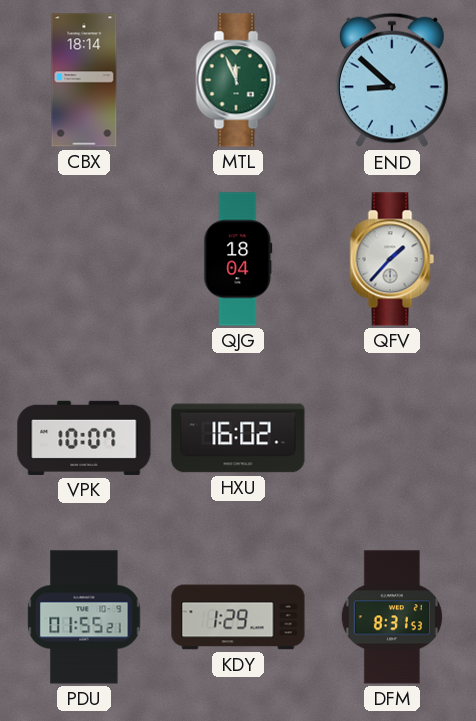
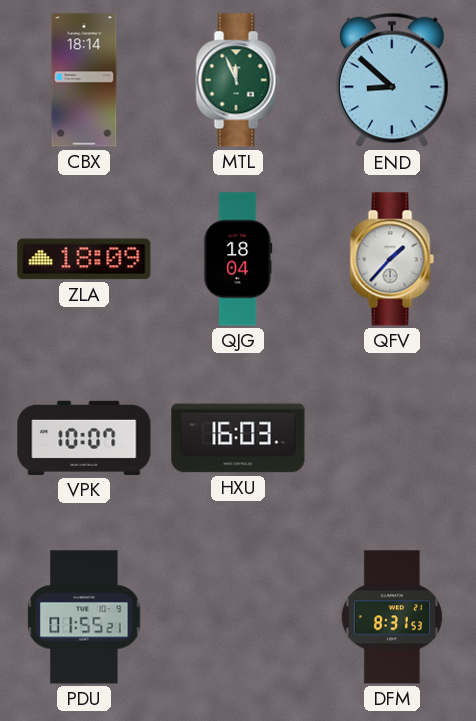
ZLA: none -> 18:09
HXU: 16:02 -> 16:03
KDY: 1:29 -> none
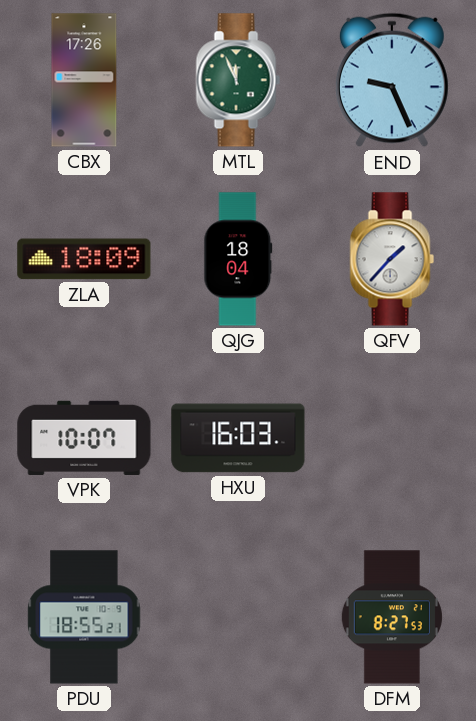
CBX: 18:14 -> 17:26
END: 8:52 -> 9:26
PDU: 01:55 -> 18:55
DFM: 8:31 -> 8:27
